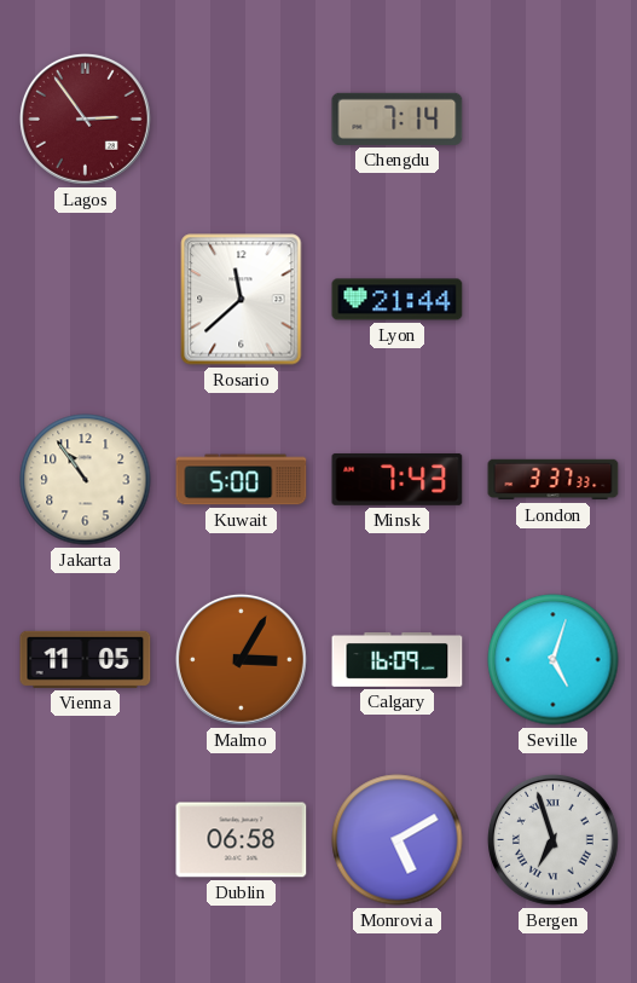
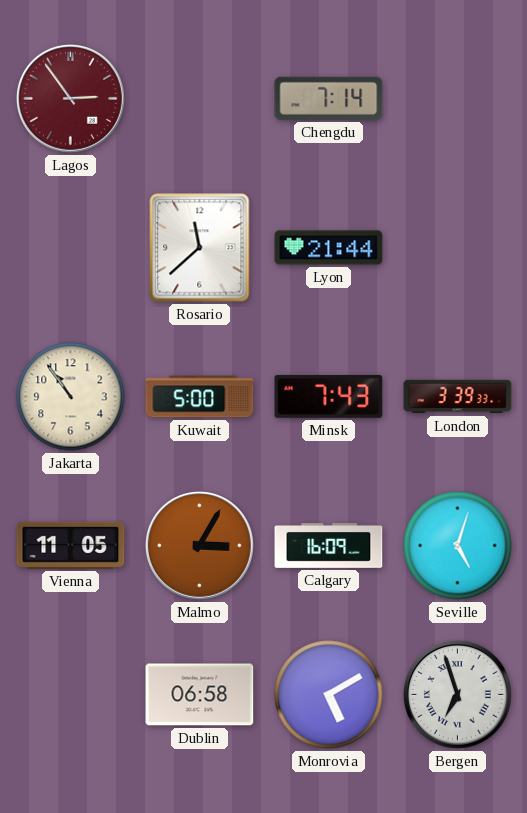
London: 3:37 -> 3:39
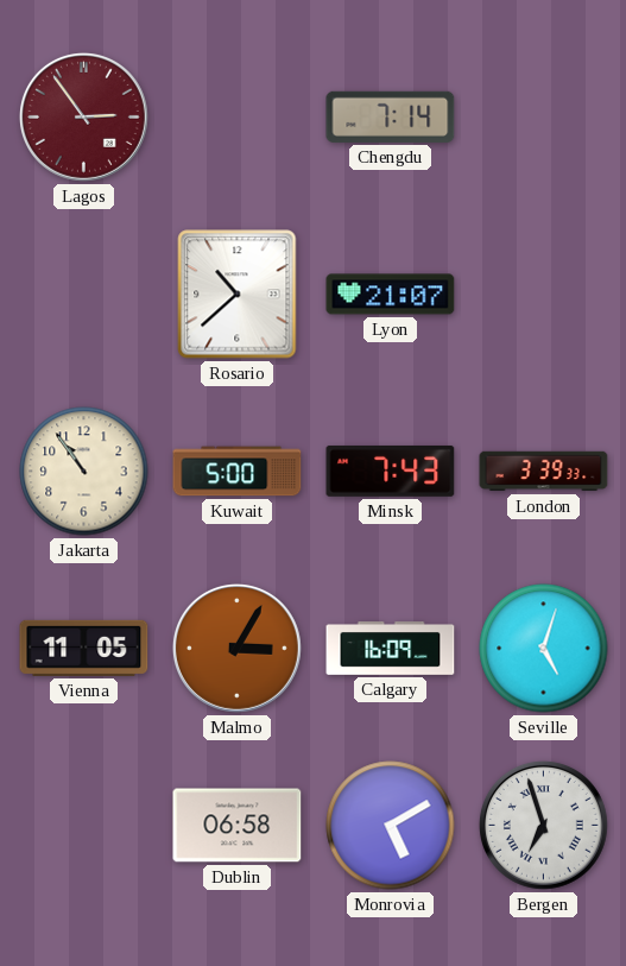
Rosario: 11:38 -> 10:38
Lyon: 21:44 -> 21:07
